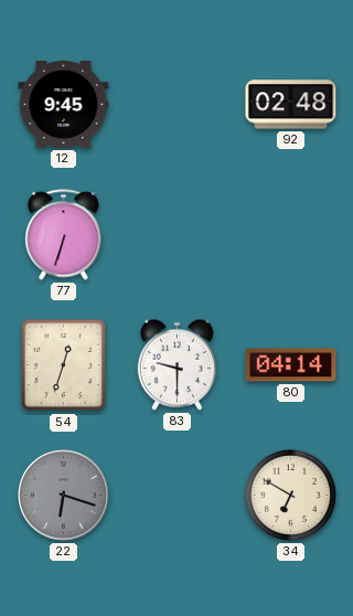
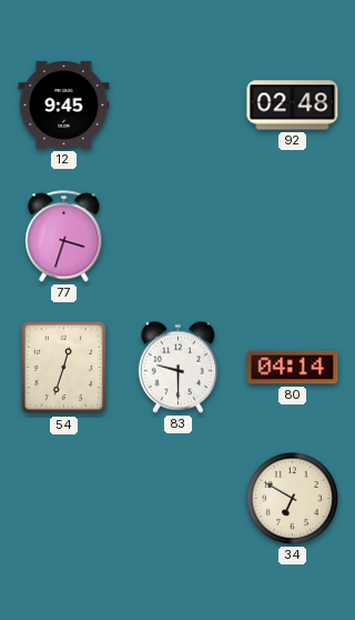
77: 6:33 -> 3:33
22: 6:18 -> none
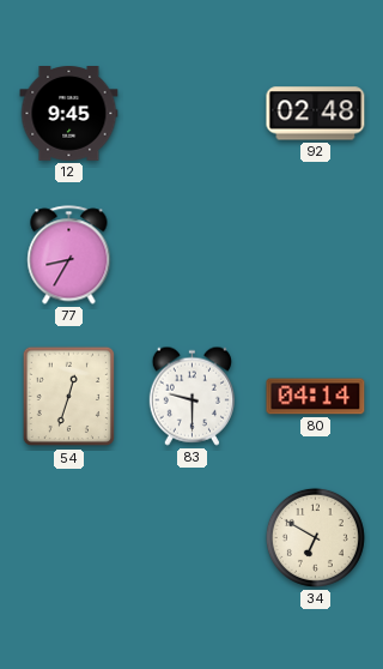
77: 3:33 -> 8:35
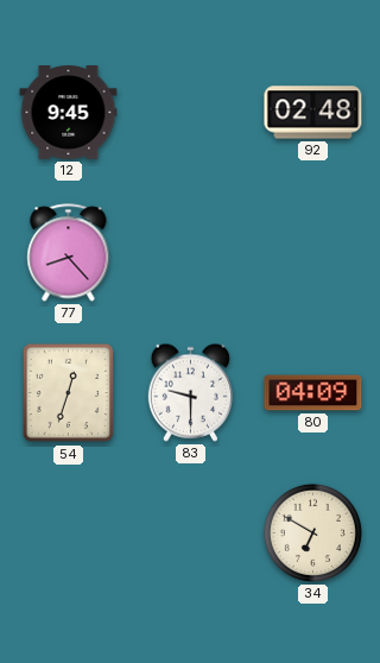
77: 8:35 -> 8:23
80: 04:14 -> 04:09
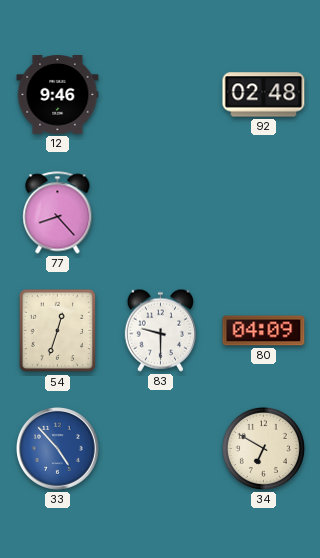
12: 9:45 -> 9:46
33: none -> 4:53
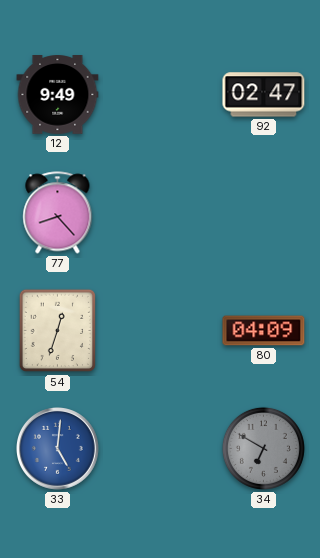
12: 9:46 -> 9:49
92: 02:48 -> 02:47
83: 9:30 -> none
33: 4:53 -> 5:01
34 dial: cream -> grey
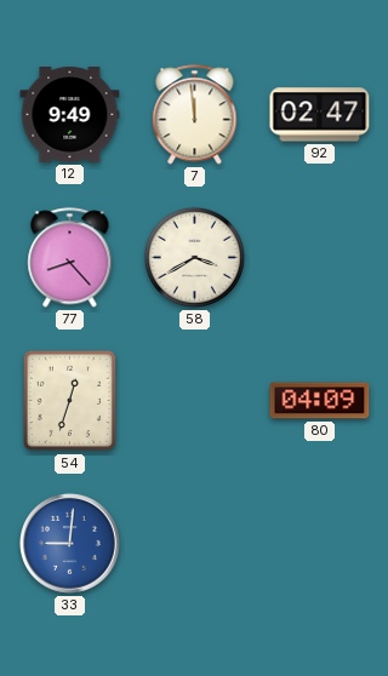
7: none -> 11:59
58: none -> 3:40
33: 5:01 -> 9:01
34: 6:50 -> none
